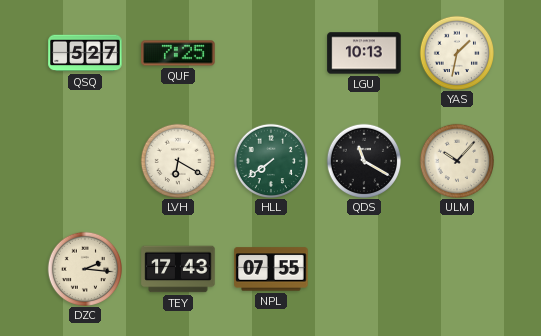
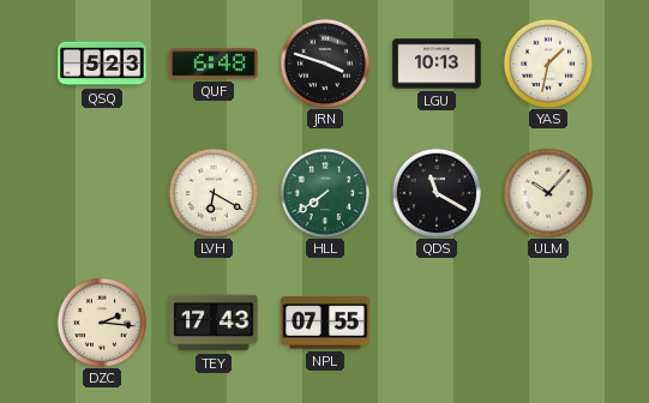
QSQ: 5:27 -> 5:23
QUF: 7:25 -> 6:48
JRN: none -> 3:48
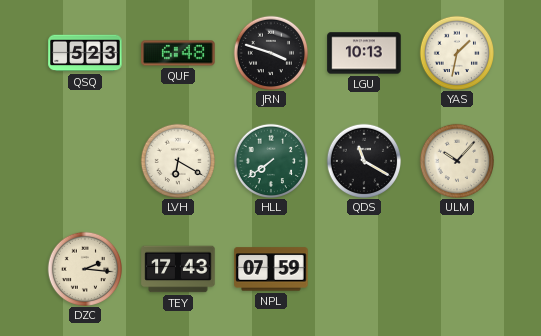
NPL: 07:55 -> 07:59
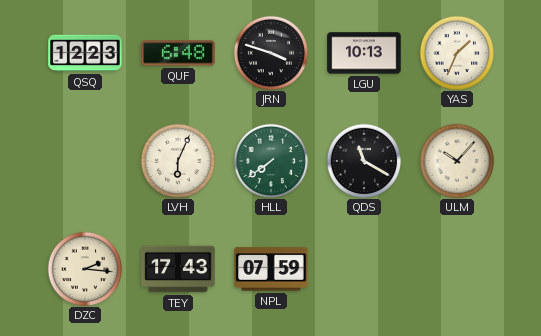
QSQ: 5:23 -> 12:23
YAS: 1:32 -> 1:34
LVH: 6:20 -> 6:04
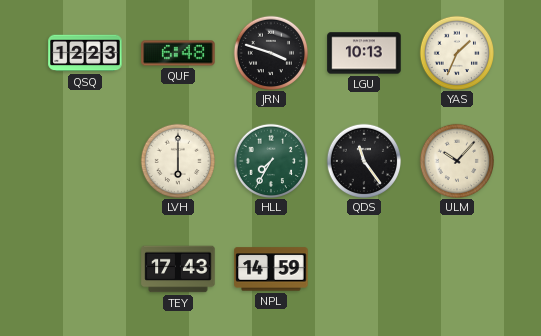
LVH: 6:04 -> 6:00
HLL: 7:39 -> 7:35
QDS: 11:20 -> 11:24
DZC: 2:16 -> none
NPL: 07:59 -> 14:59
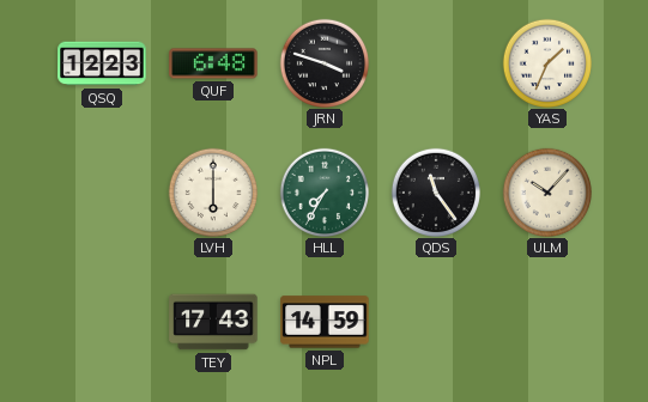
LGU: 10:13 -> none
